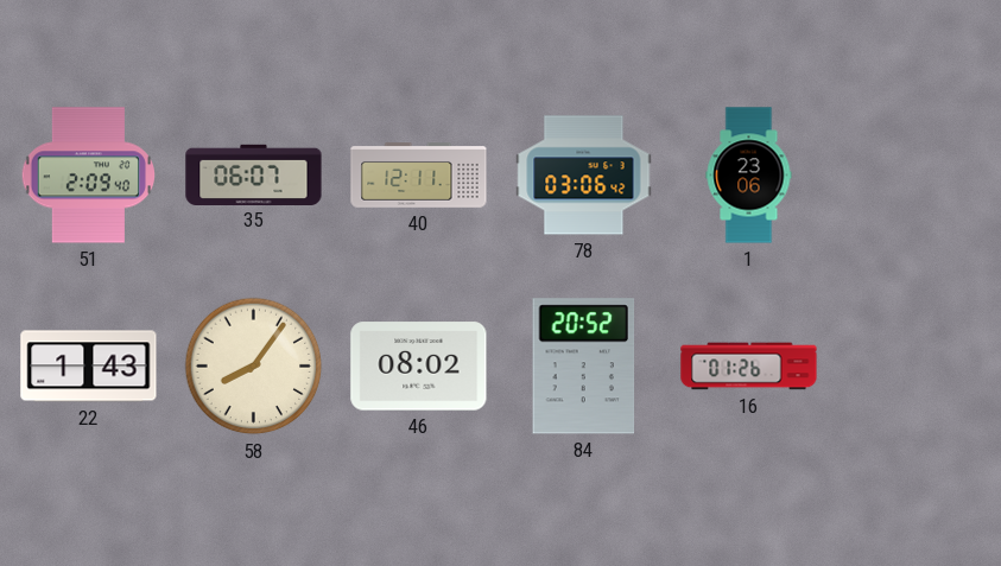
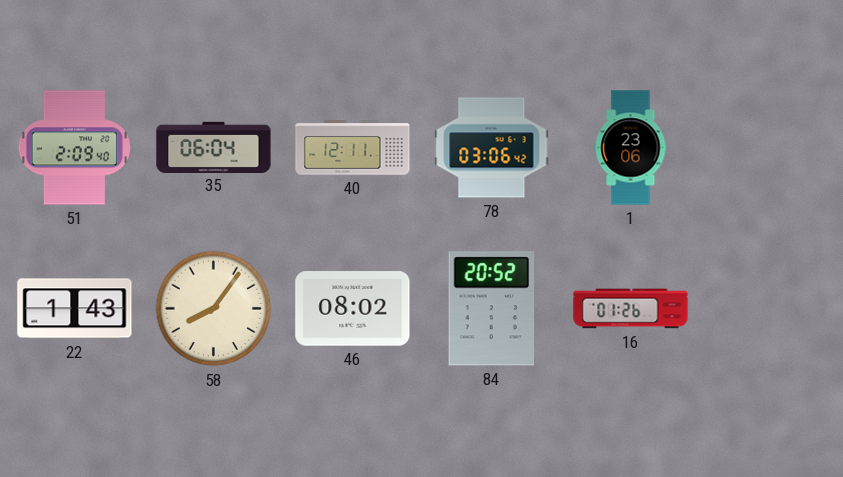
35: 06:07 -> 06:04
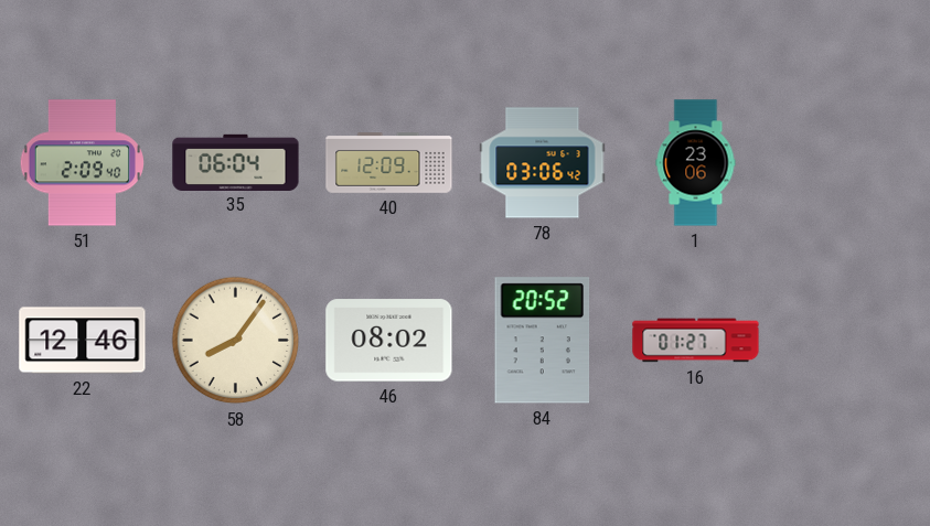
40: 12:11 -> 12:09
22: 1:43 -> 12:46
16: 01:26 -> 01:27
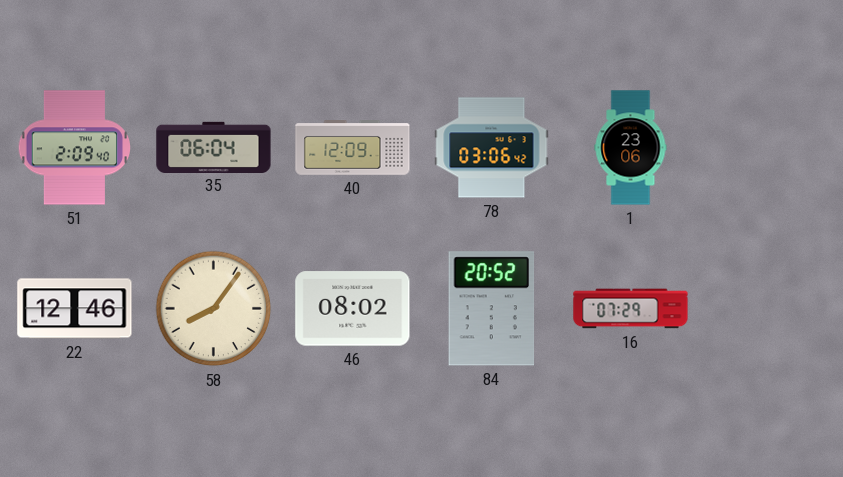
16: 01:27 -> 07:29
